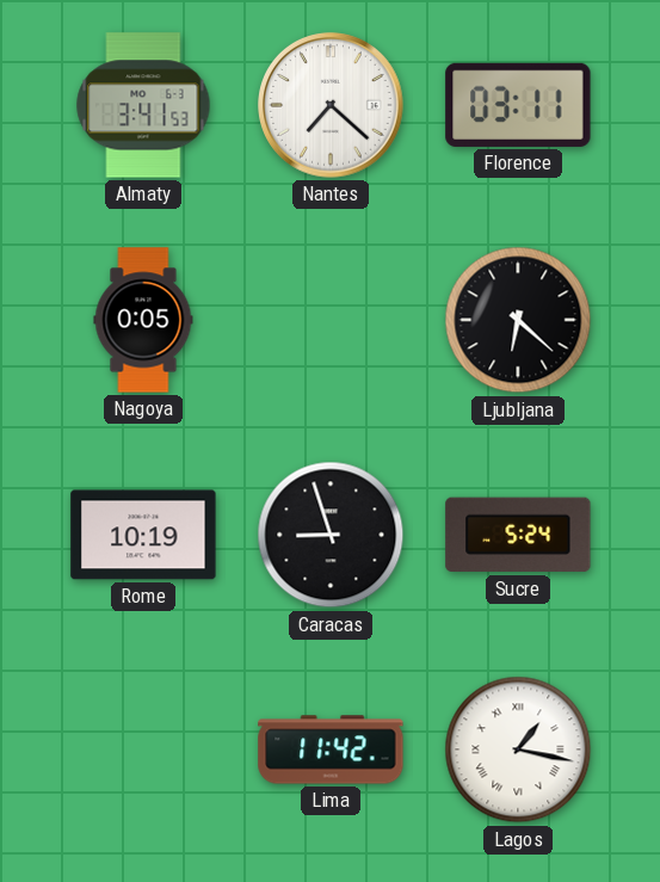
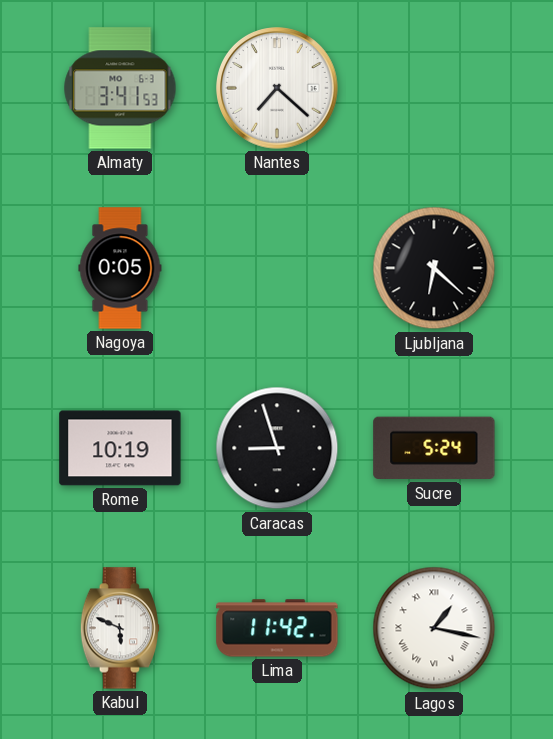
Florence: 03:11 -> none
Kabul: none -> 5:49
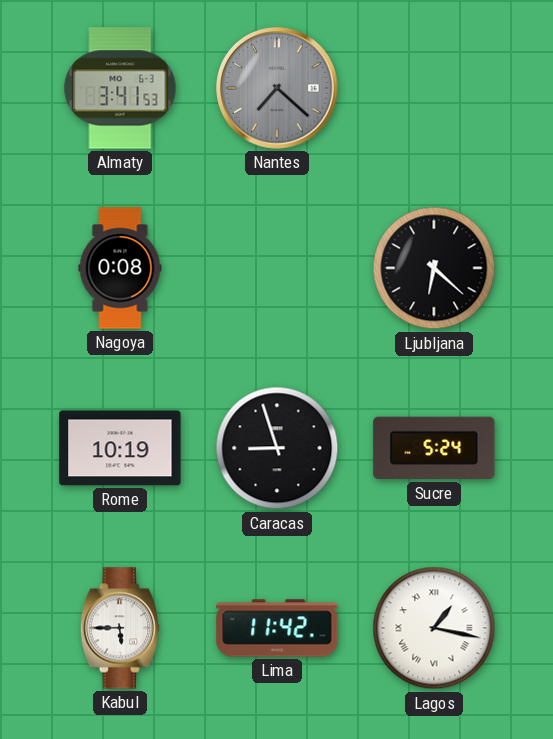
Nantes dial: white -> grey
Nagoya: 0:05 -> 0:08
Kabul: 5:49 -> 5:45
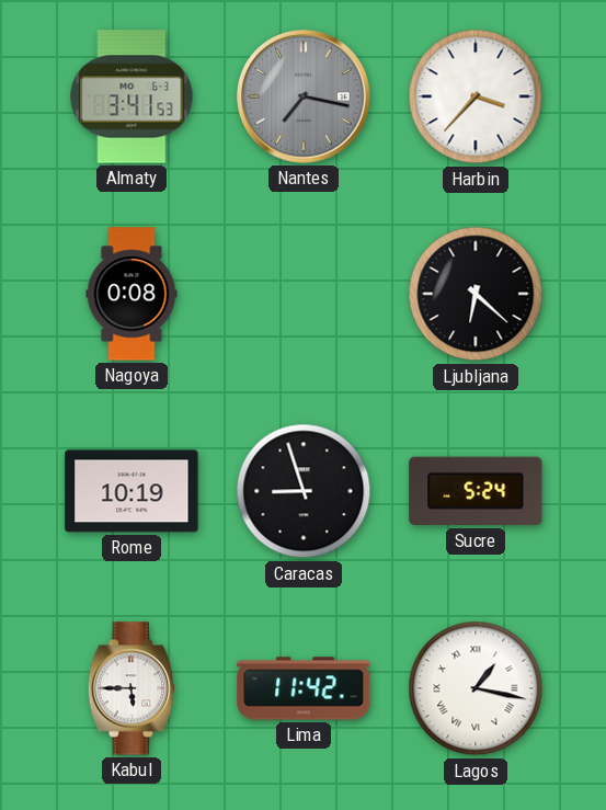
Nantes: 7:22 -> 7:17
Harbin: none -> 3:37
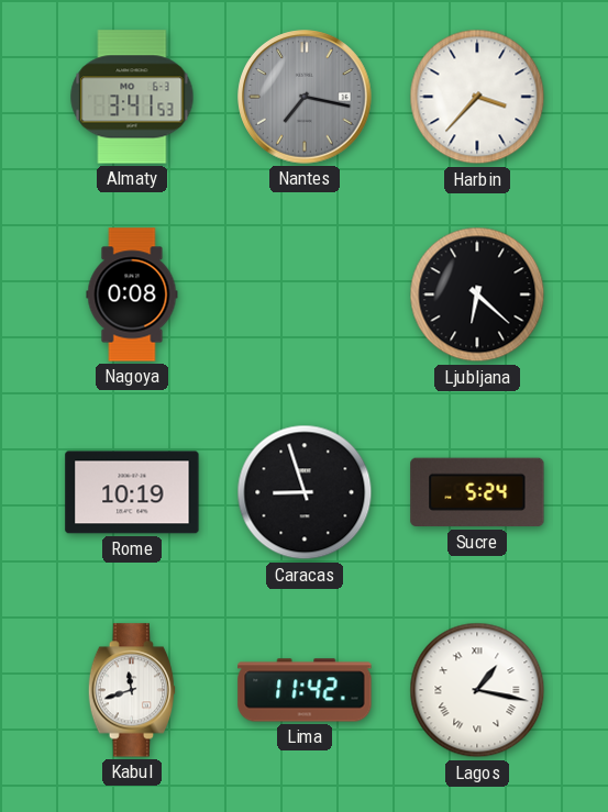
Kabul: 5:45 -> 11:42
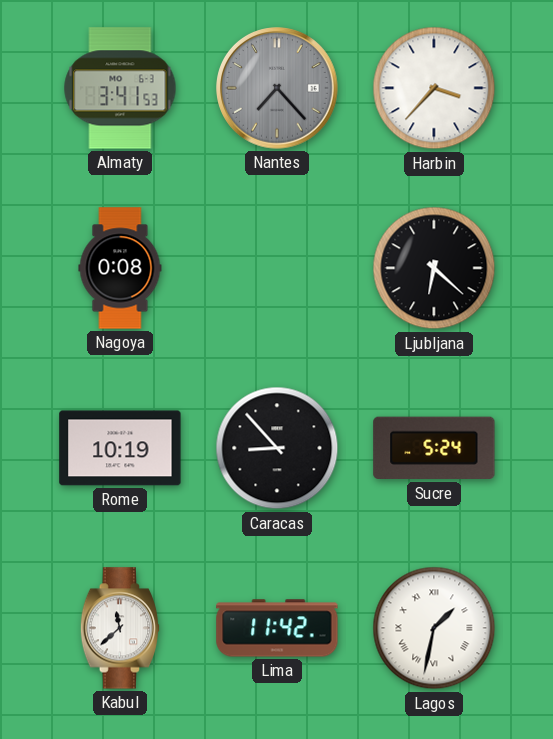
Nantes: 7:17 -> 7:23
Caracas: 8:57 -> 8:53
Kabul: 11:42 -> 11:38
Lagos: 1:17 -> 1:32
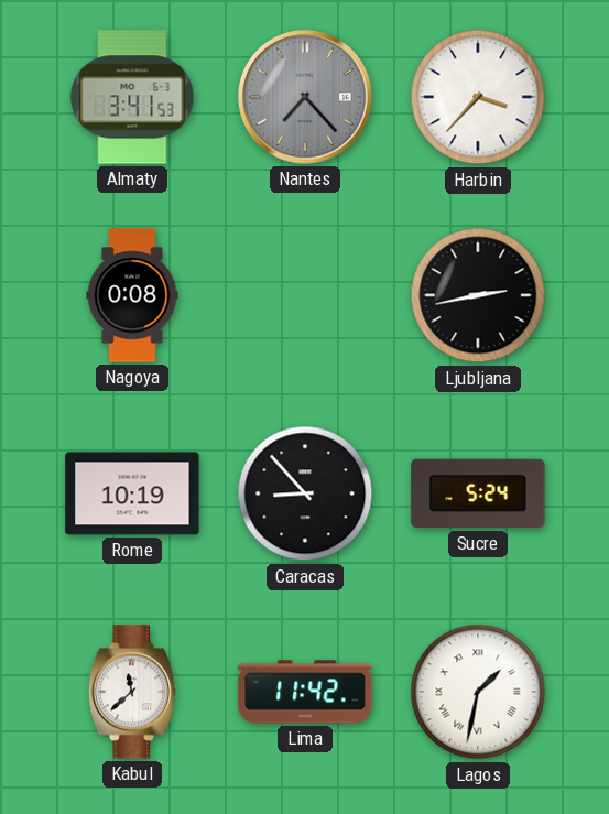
Ljubljana: 6:22 -> 2:43
